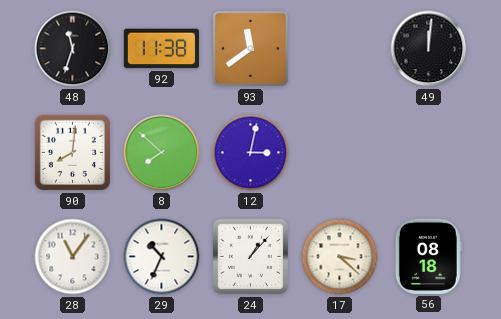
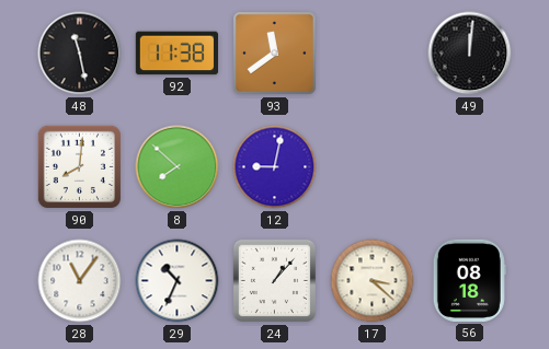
48: 11:33 -> 11:28
12: 3:02 -> 9:02
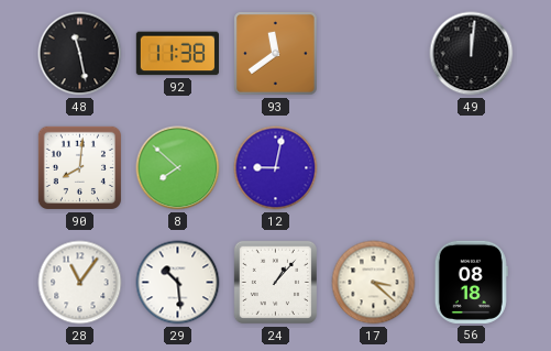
29: 10:34 -> 10:29
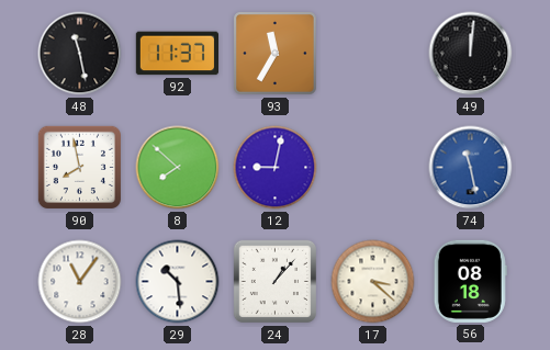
92: 11:38 -> 11:37
93: 11:39 -> 11:35
90: 8:01 -> 7:58
74: none -> 11:28
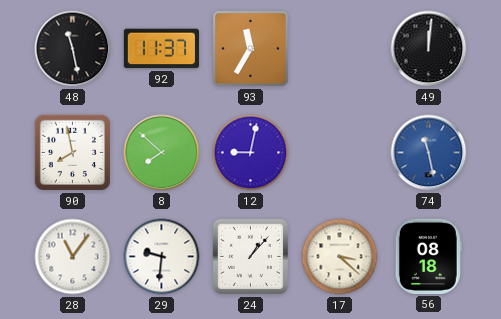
29: 10:29 -> 9:31
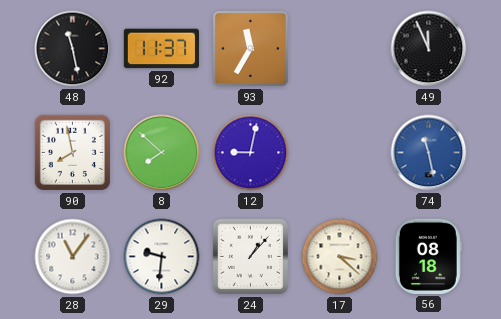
49: 12:01 -> 11:56
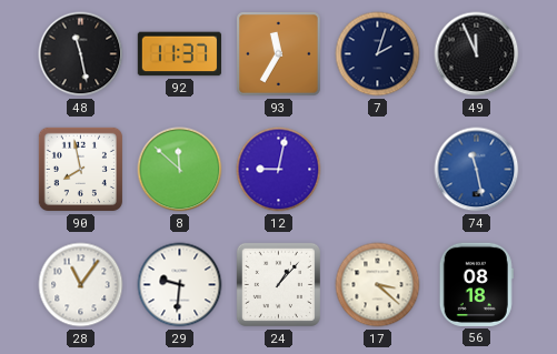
7: none -> 2:03
8: 7:52 -> 11:52
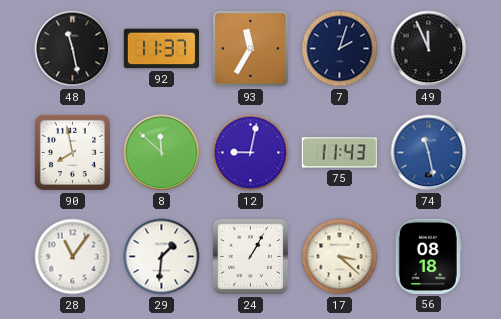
75: none -> 11:43
29: 9:31 -> 1:31
24: 1:07 -> 1:05
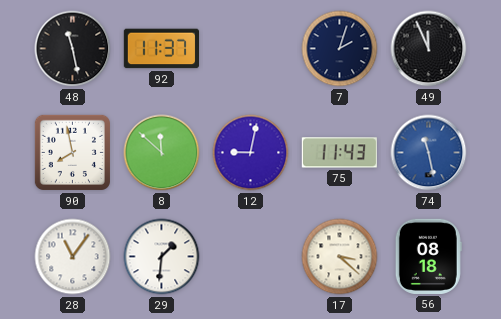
93: 11:35 -> none
24: 1:05 -> none
